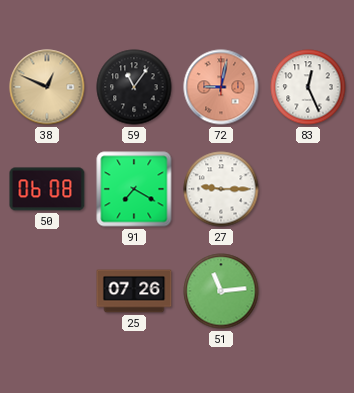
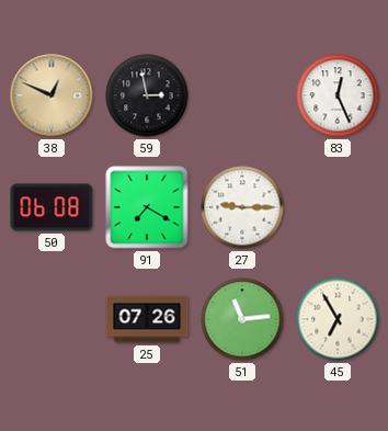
59: 11:06 -> 2:58
72: 9:02 -> none
45: none -> 6:55
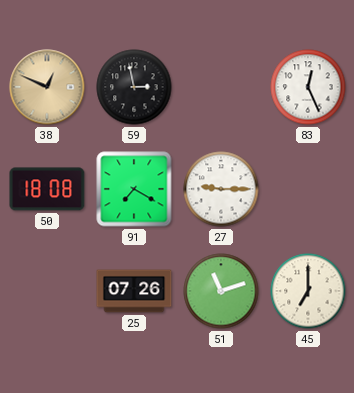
50: 06:08 -> 18:08
51: 11:14 -> 11:12
45: 6:55 -> 7:00
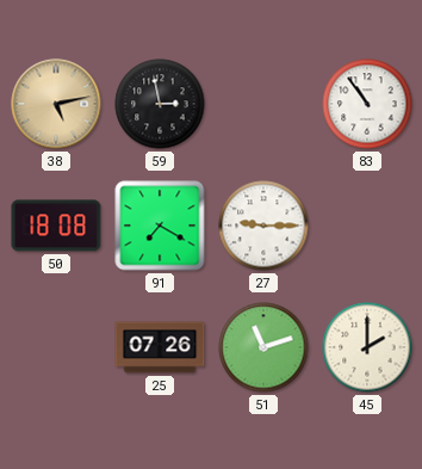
38: 12:49 -> 5:13
83: 12:26 -> 10:54
45: 7:00 -> 2:00
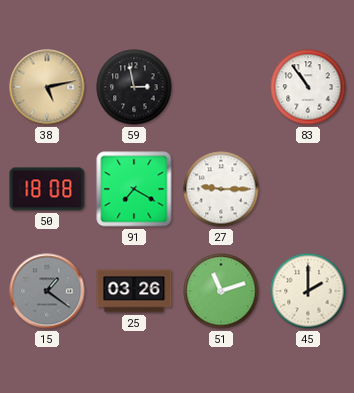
15: none -> 1:21
25: 07:26 -> 03:26
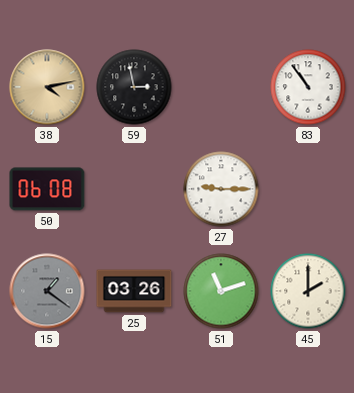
38: 5:13 -> 4:13
50: 18:08 -> 06:08
91: 7:20 -> none
